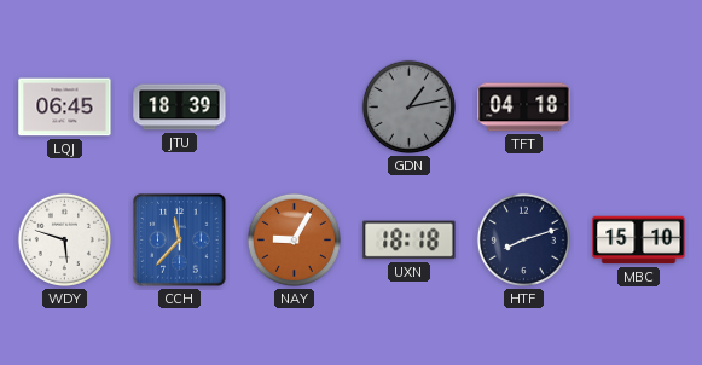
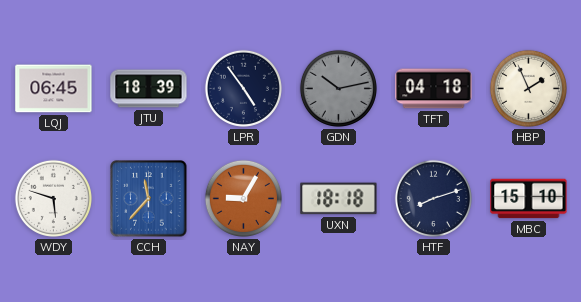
LPR: none -> 4:54
GDN: 1:13 -> 10:13
HBP: none -> 1:56
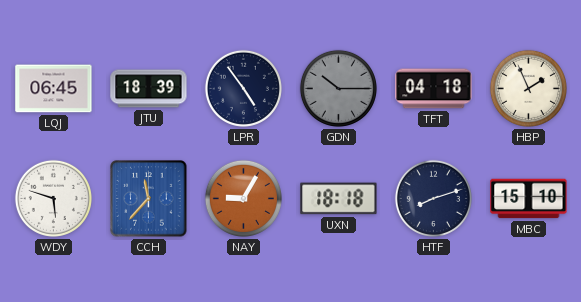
GDN: 10:13 -> 10:15
